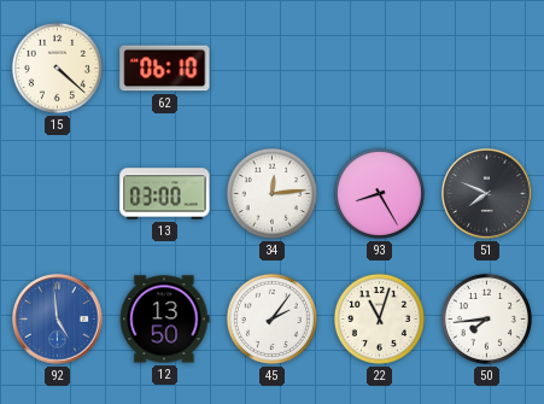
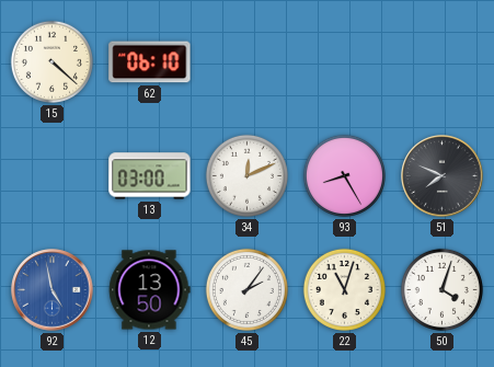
34: 12:14 -> 12:11
92: 4:59 -> 4:58
50: 7:44 -> 4:03
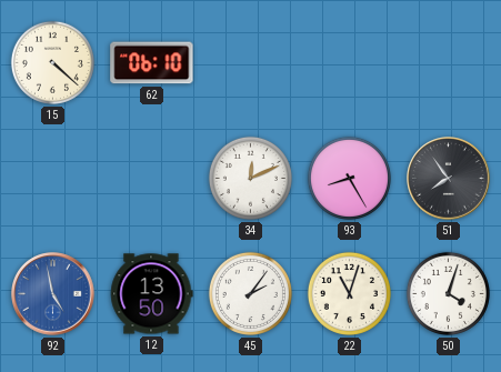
13: 03:00 -> none
51: 7:49 -> 7:54
